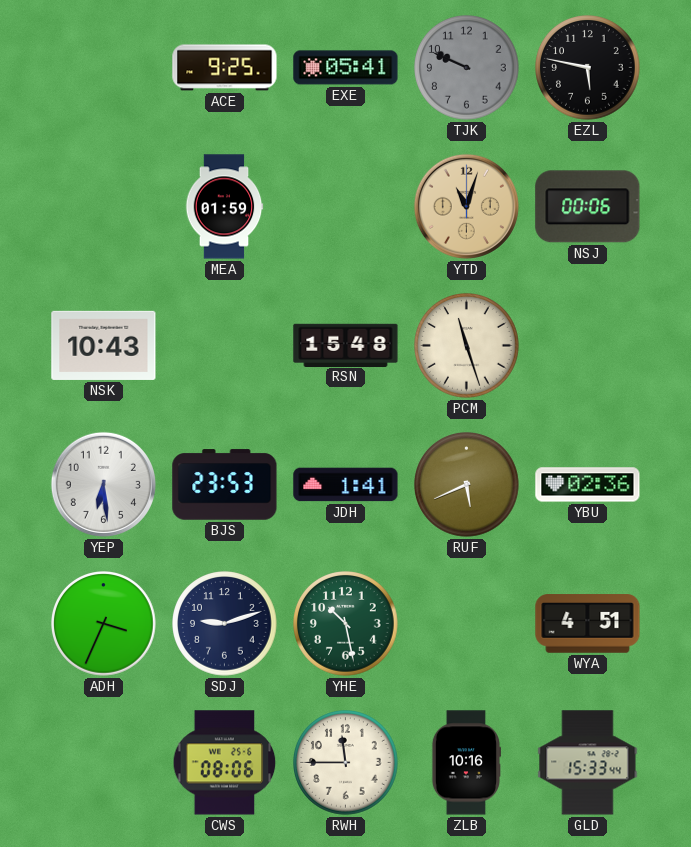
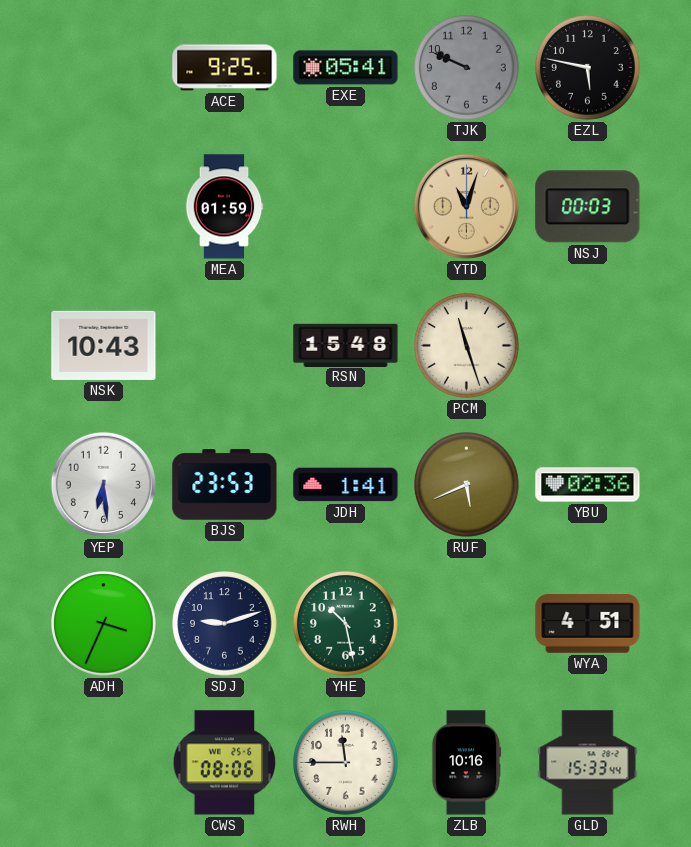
NSJ: 00:06 -> 00:03
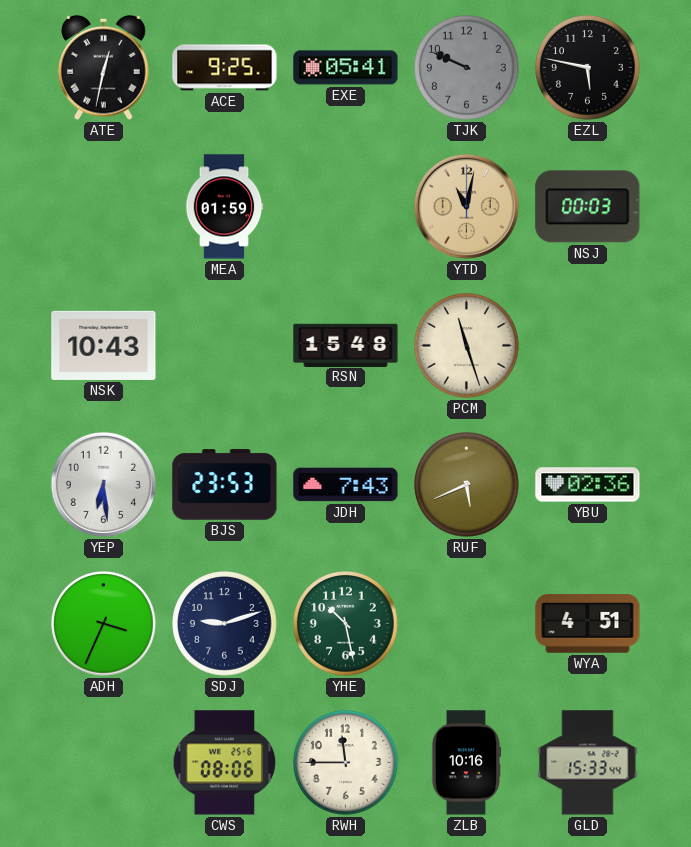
ATE: none -> 12:32
YTD: 11:03 -> 11:02
JDH: 1:41 -> 7:43
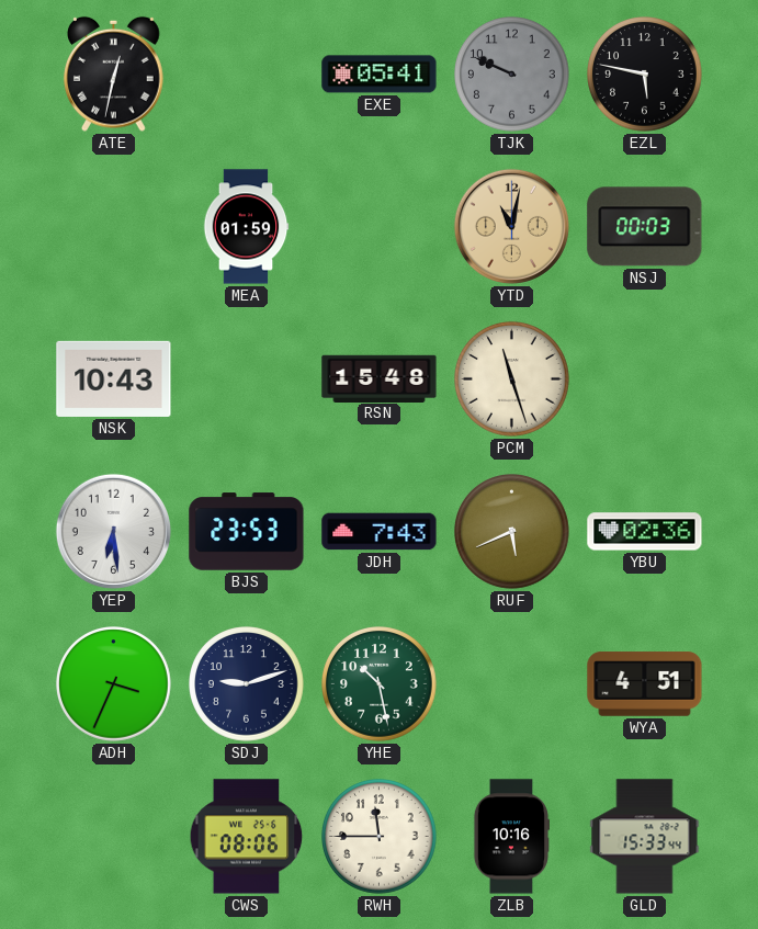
ACE: 9:25 -> none
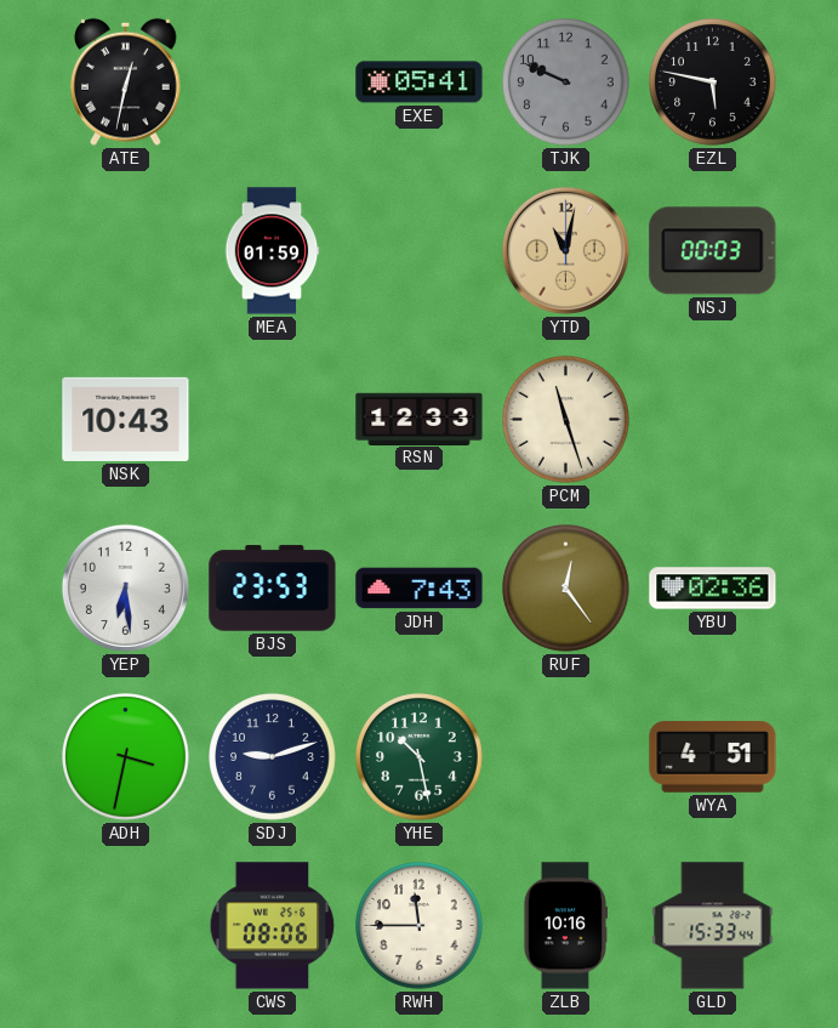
RSN: 15:48 -> 12:33
RUF: 5:41 -> 12:24
ADH: 3:34 -> 3:32
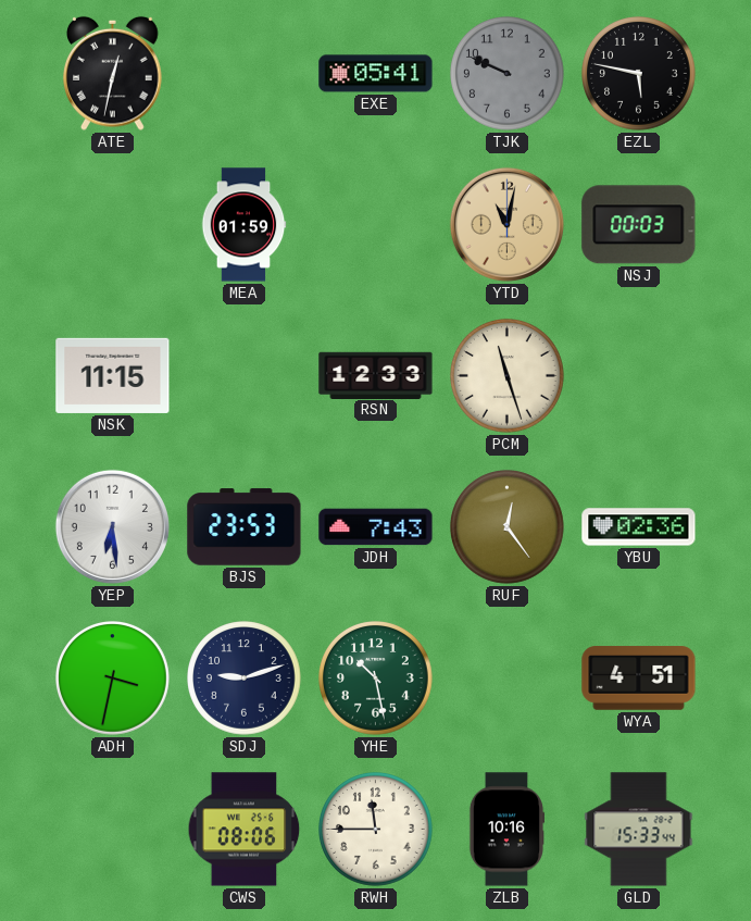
NSK: 10:43 -> 11:15
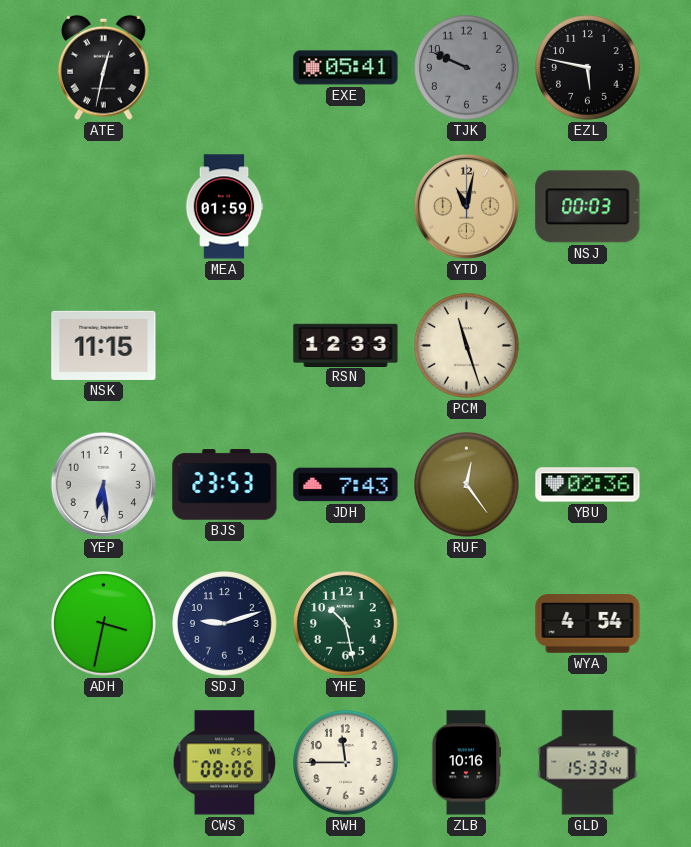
WYA: 4:51 -> 4:54
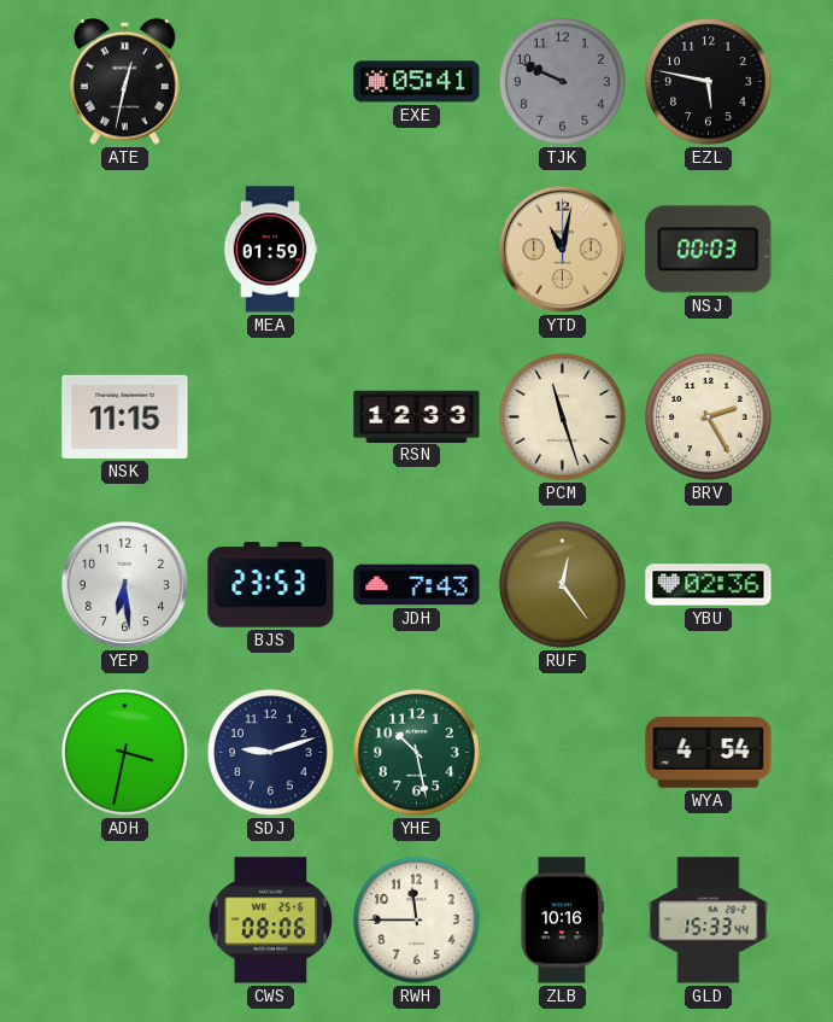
BRV: none -> 2:25
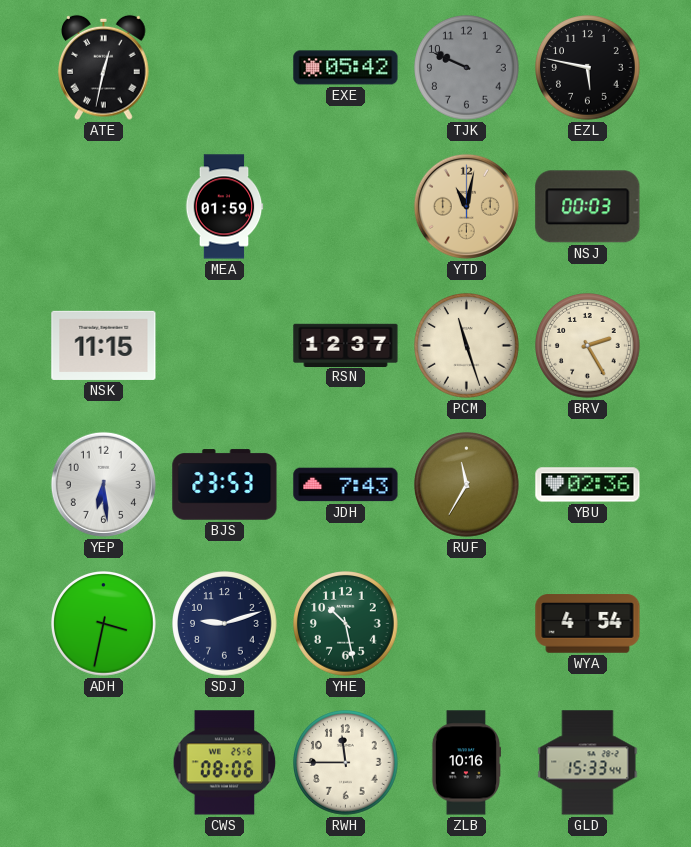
EXE: 05:41 -> 05:42
RSN: 12:33 -> 12:37
RUF: 12:24 -> 11:35
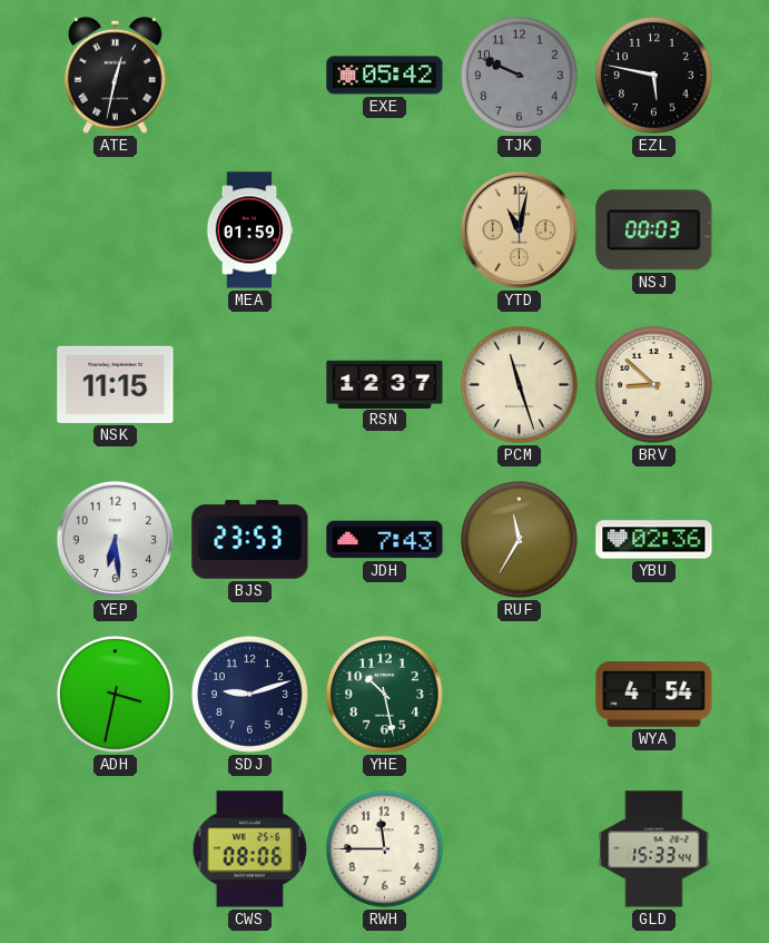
BRV: 2:25 -> 8:52
ZLB: 10:16 -> none
